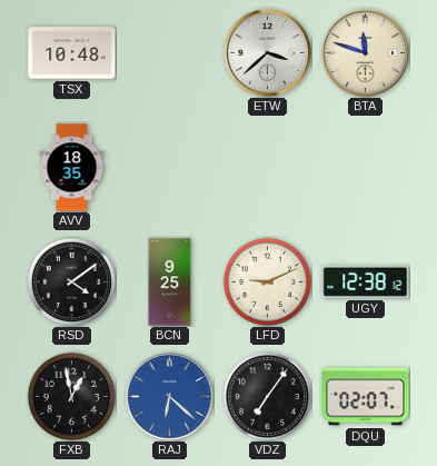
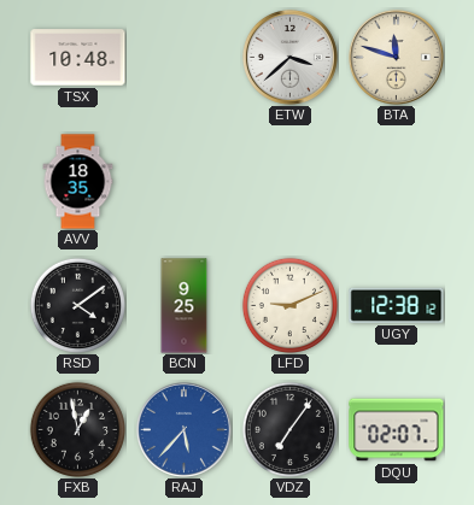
RAJ: 6:22 -> 5:37
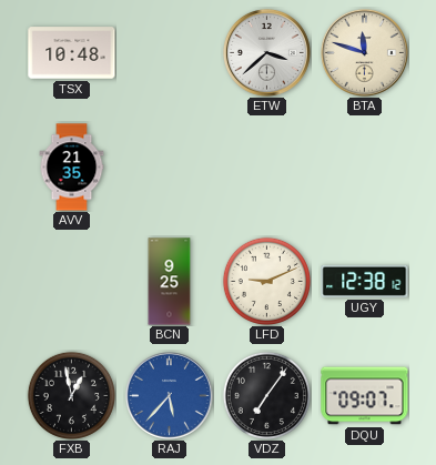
AVV: 18:35 -> 21:35
RSD: 4:09 -> none
DQU: 02:07 -> 09:07
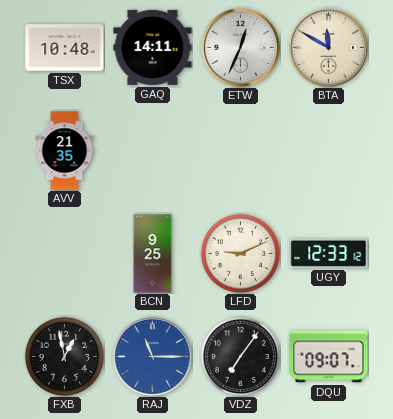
GAQ: none -> 14:11
ETW: 3:38 -> 12:34
BTA: 11:48 -> 11:50
UGY: 12:38 -> 12:33
RAJ: 5:37 -> 11:15
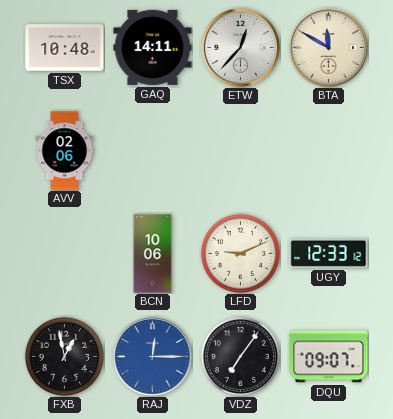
ETW: 12:34 -> 12:37
AVV: 21:35 -> 02:06
BCN: 9:25 -> 10:06
RAJ: 11:15 -> 12:15
